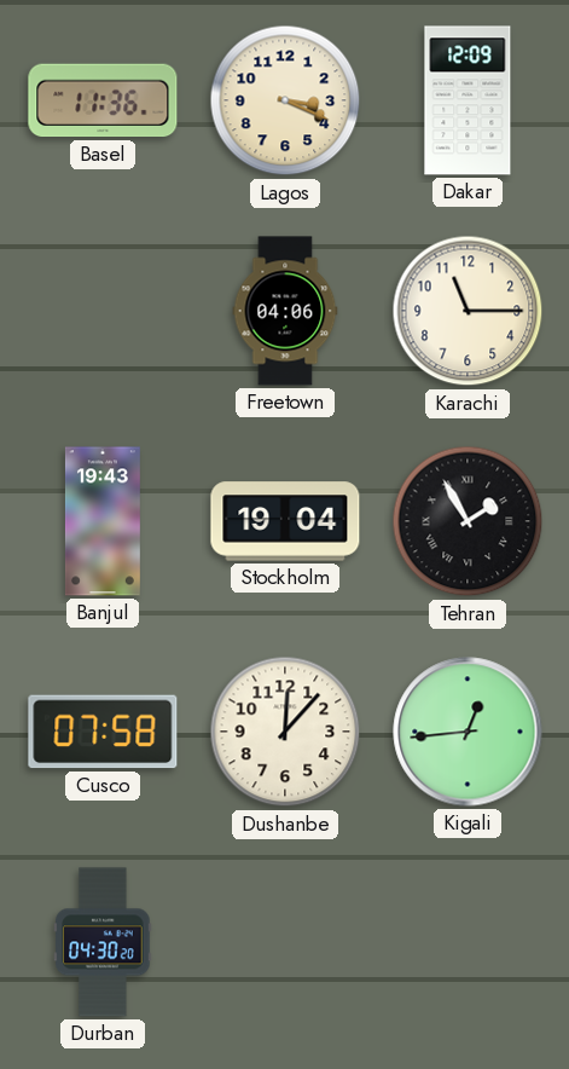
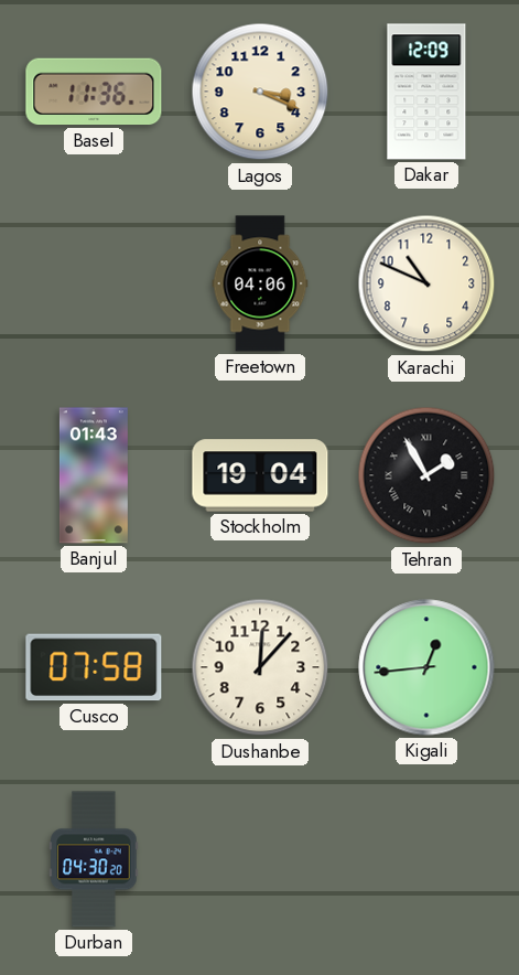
Karachi: 11:15 -> 10:49
Banjul: 19:43 -> 01:43
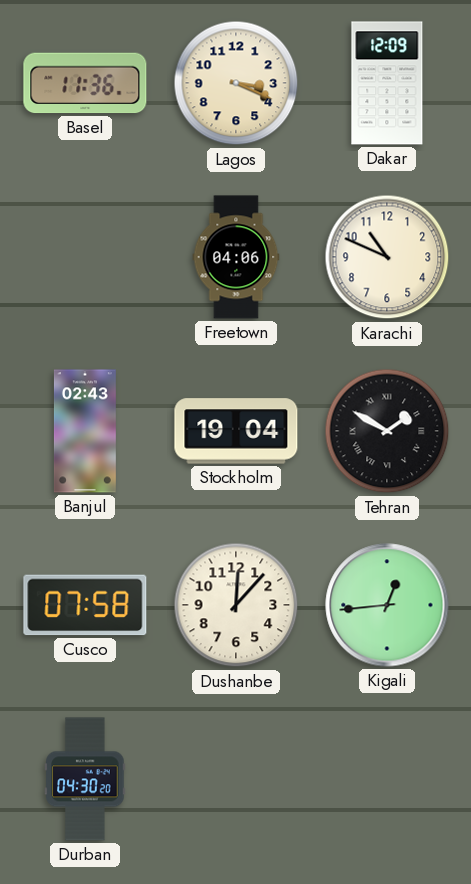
Banjul: 01:43 -> 02:43
Tehran: 1:55 -> 1:50
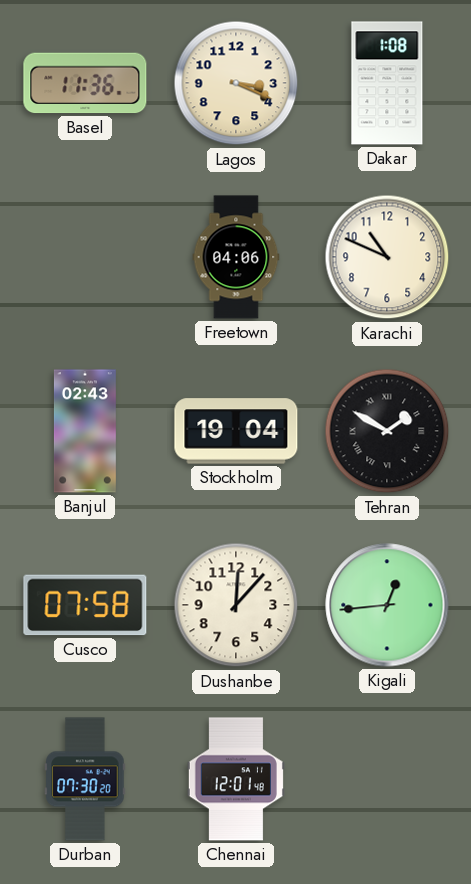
Dakar: 12:09 -> 1:08
Durban: 04:30 -> 07:30
Chennai: none -> 12:01
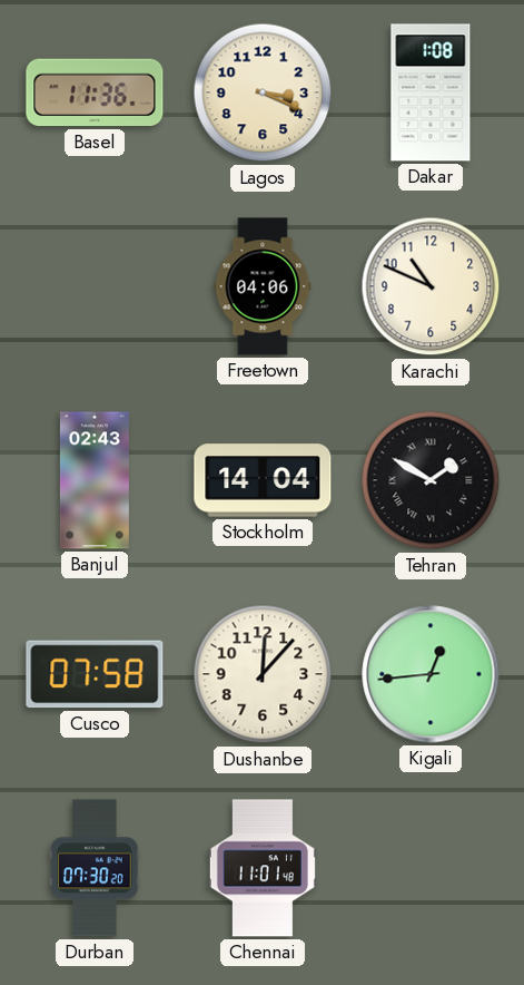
Stockholm: 19:04 -> 14:04
Chennai: 12:01 -> 11:01
